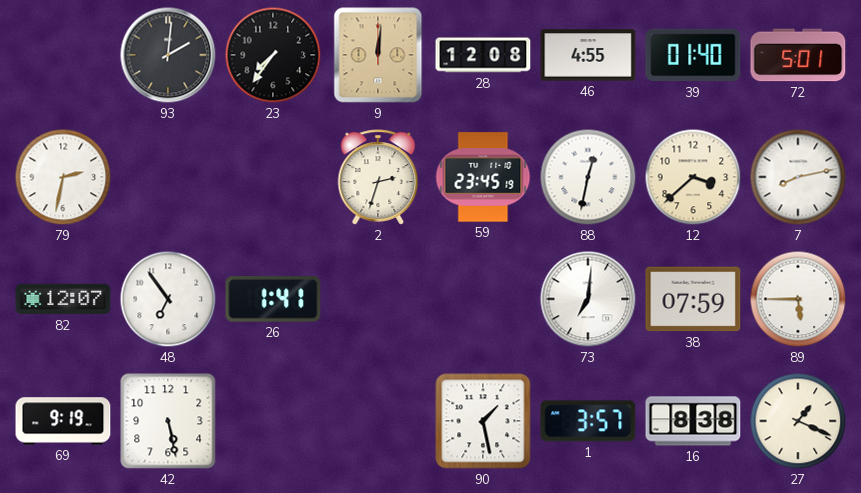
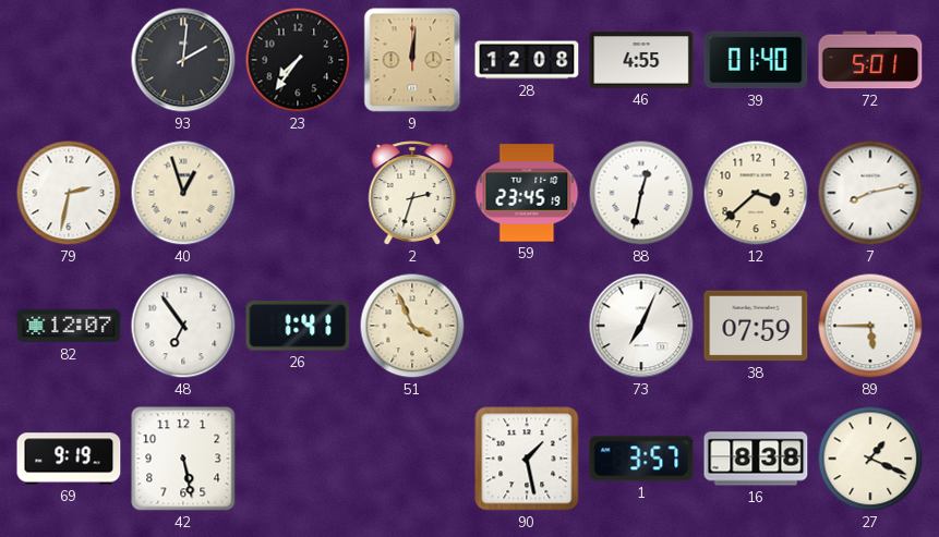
40: none -> 12:57
51: none -> 3:56
73: 7:01 -> 7:04
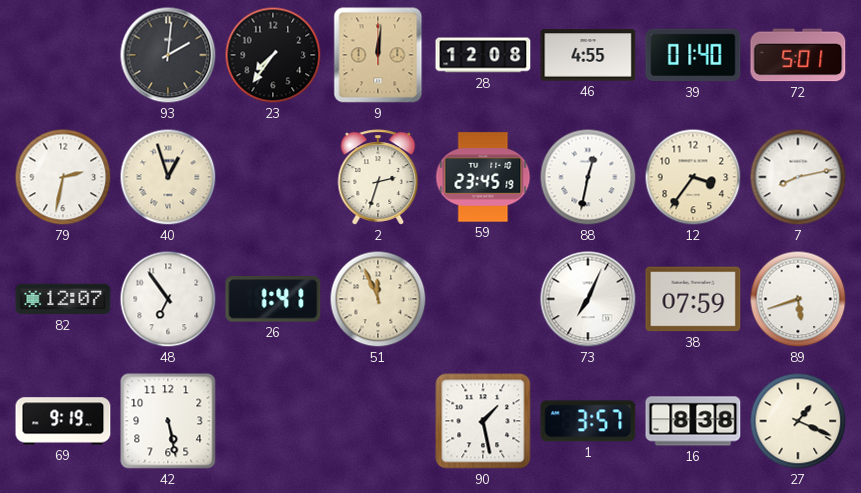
12: 3:38 -> 3:36
51: 3:56 -> 11:56
89: 5:45 -> 5:42
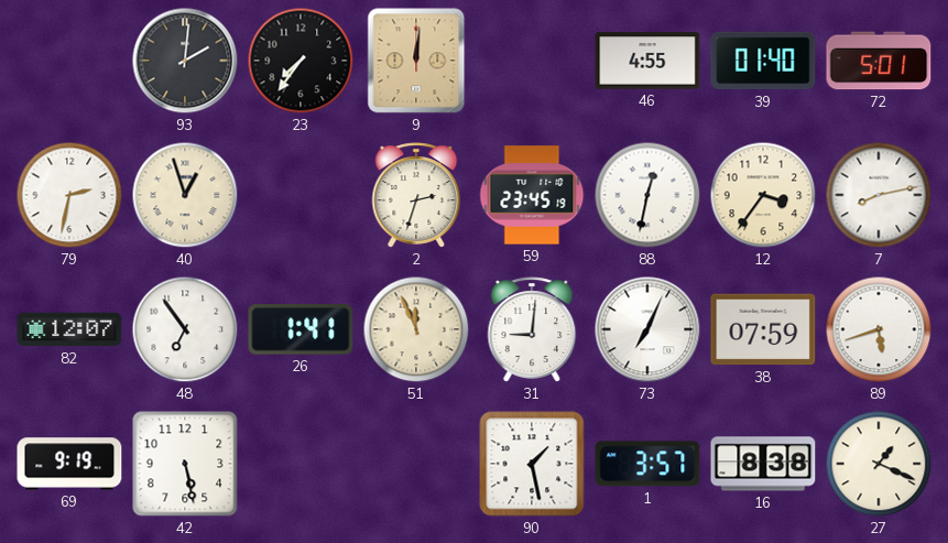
28: 12:08 -> none
31: none -> 9:01
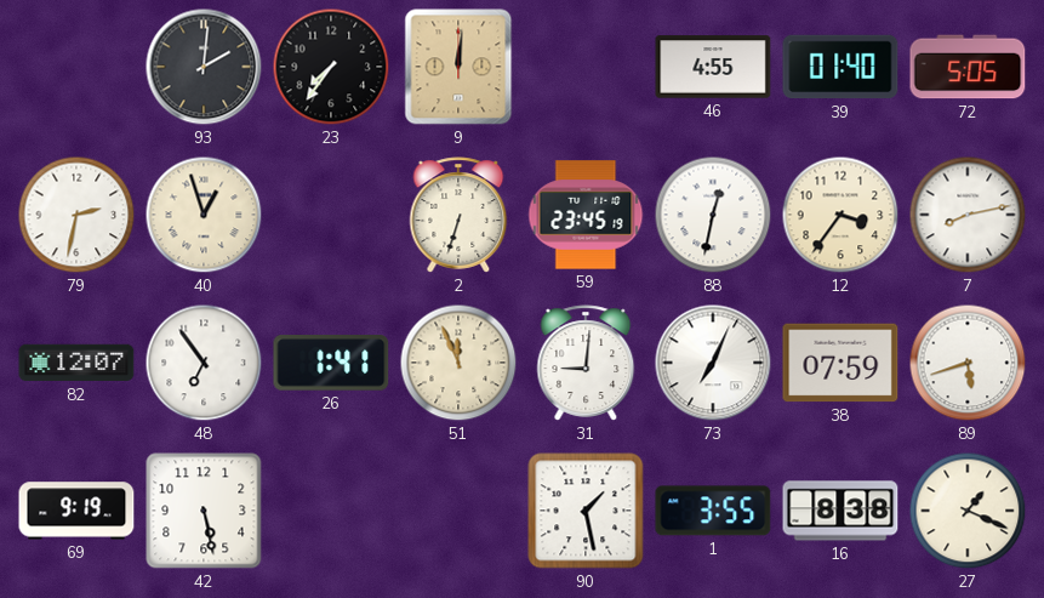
72: 5:01 -> 5:05
2: 2:33 -> 6:33
1: 3:57 -> 3:55
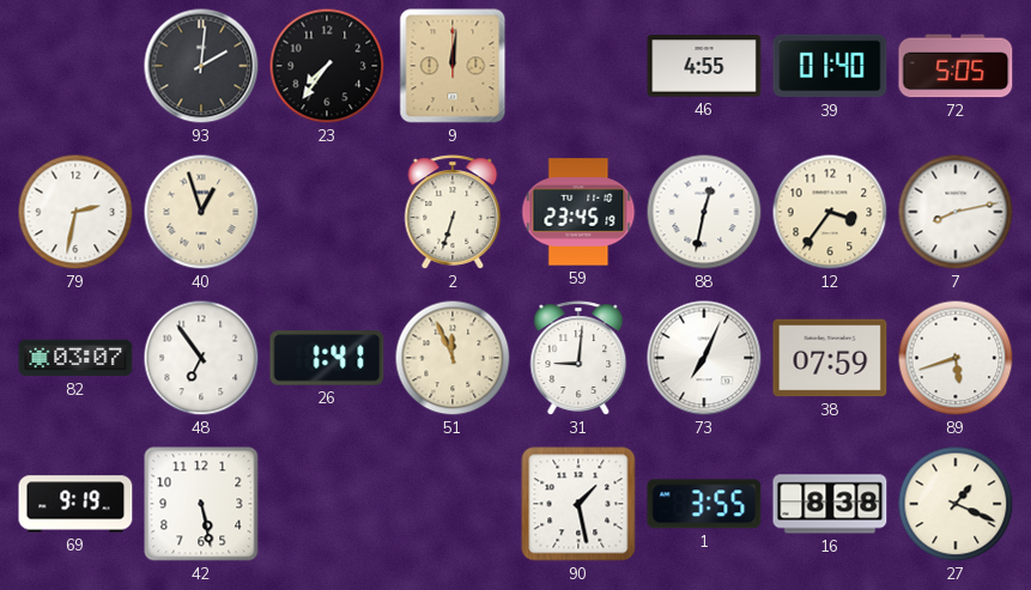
82: 12:07 -> 03:07
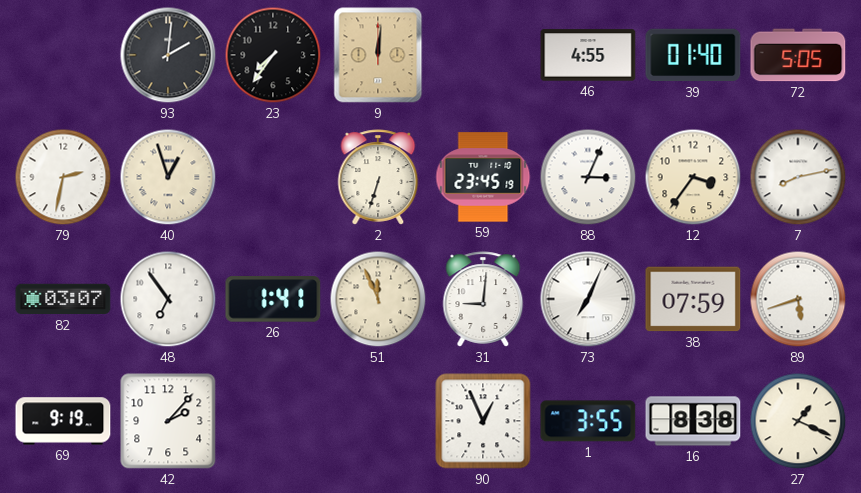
88: 12:32 -> 3:04
42: 5:28 -> 2:07
90: 1:28 -> 12:56
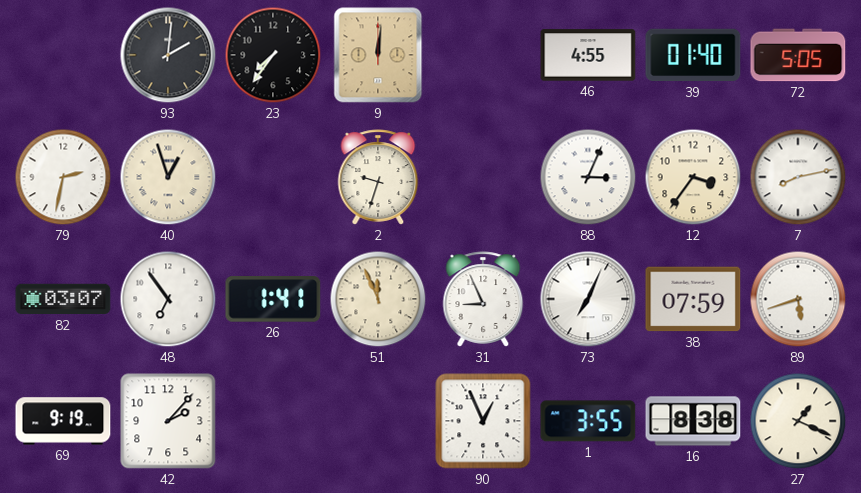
2: 6:33 -> 9:33
59: 23:45 -> none
31: 9:01 -> 8:56
